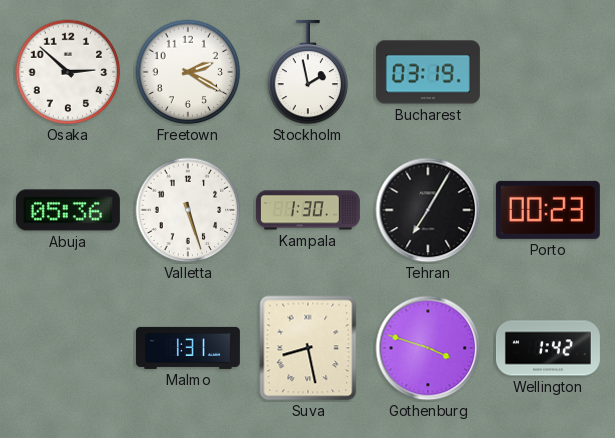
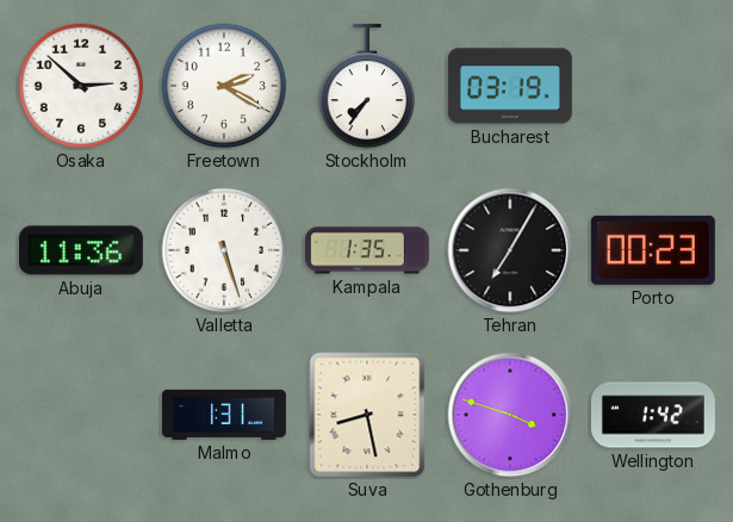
Stockholm: 1:58 -> 7:36
Abuja: 05:36 -> 11:36
Kampala: 1:30 -> 1:35
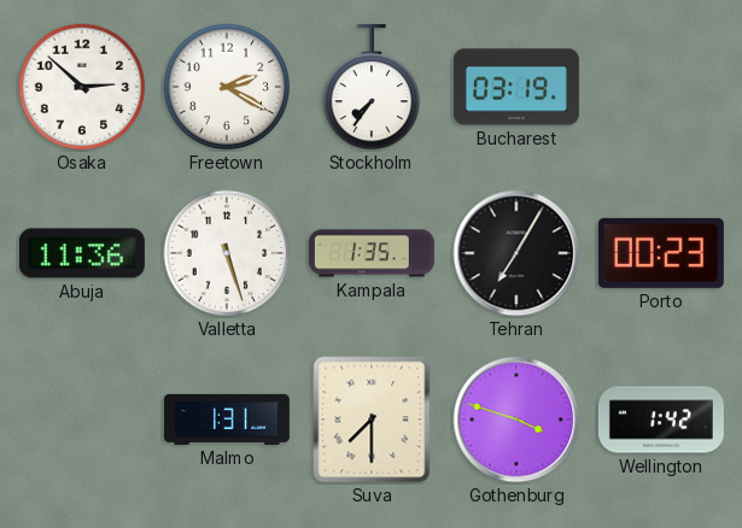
Suva: 8:28 -> 7:30
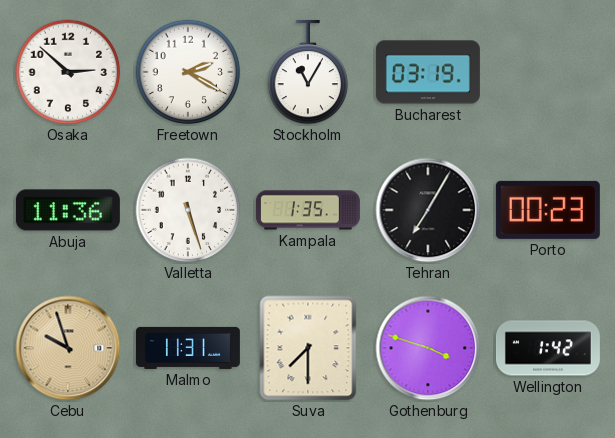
Stockholm: 7:36 -> 11:05
Cebu: none -> 9:57
Malmo: 1:31 -> 11:31
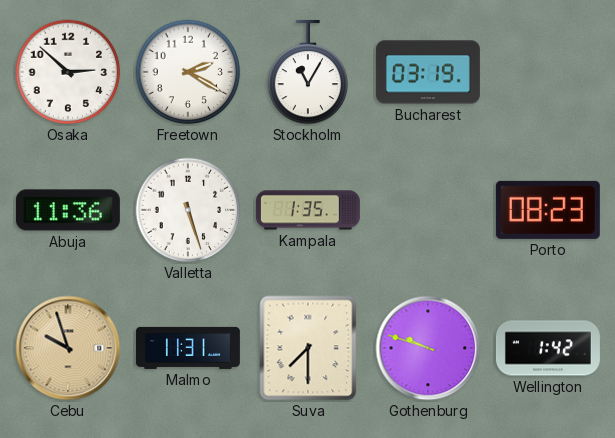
Tehran: 7:05 -> none
Porto: 00:23 -> 08:23
Gothenburg: 3:48 -> 9:48
